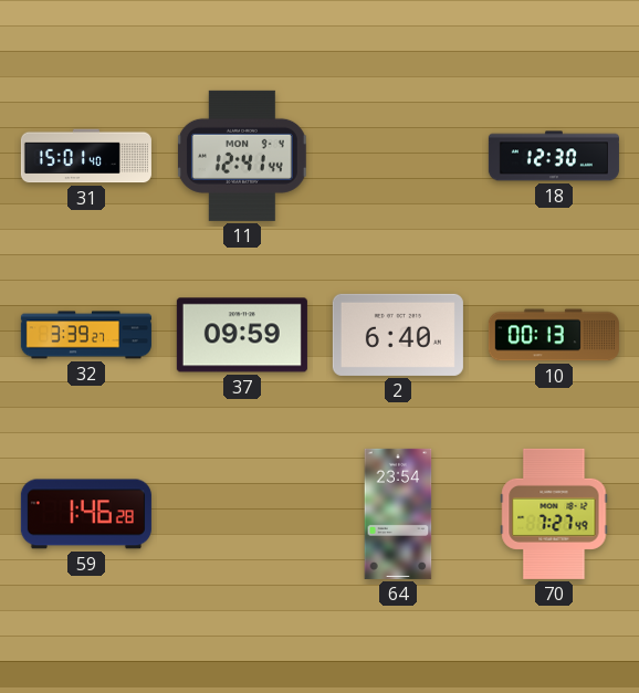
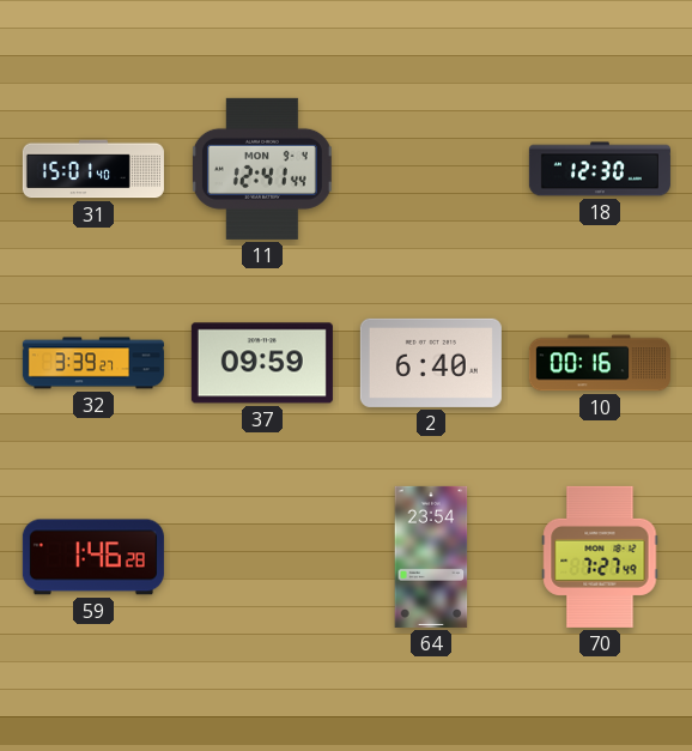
10: 00:13 -> 00:16
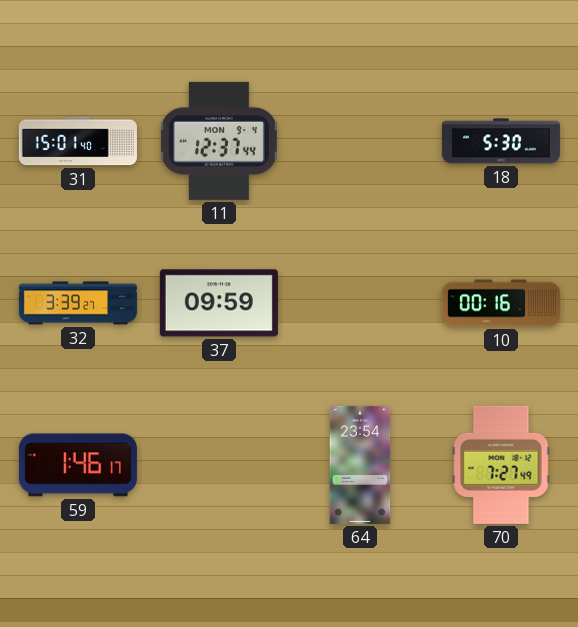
11: 12:41 -> 12:37
18: 12:30 -> 5:30
2: 6:40 -> none
59: 1:46:28 -> 1:46:17
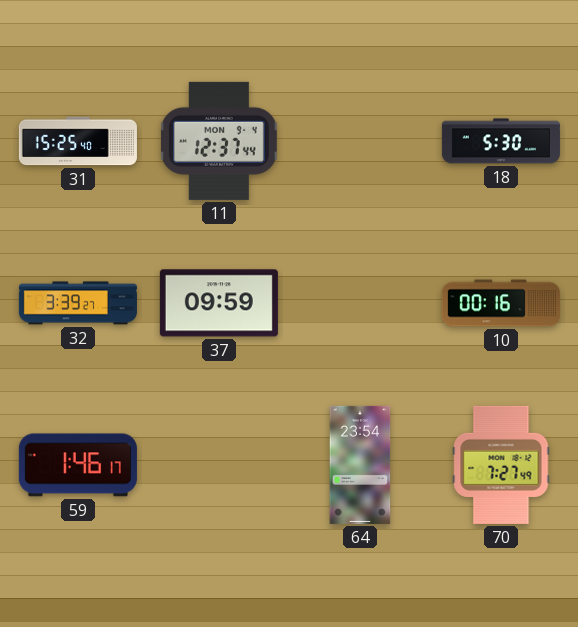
31: 15:01 -> 15:25
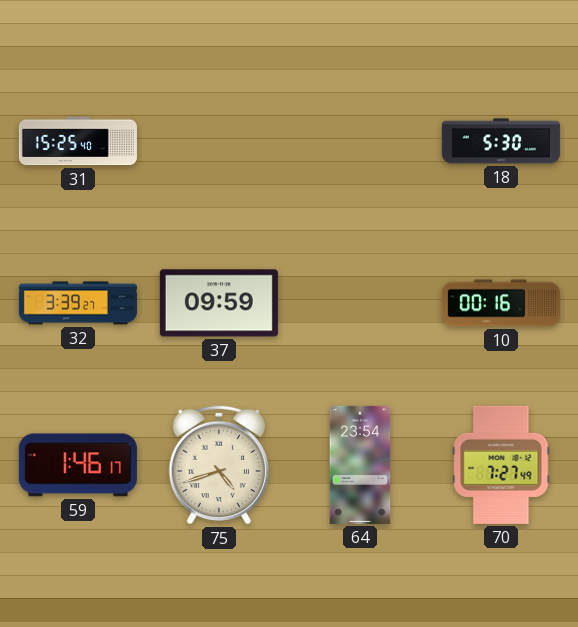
11: 12:37 -> none
75: none -> 4:42
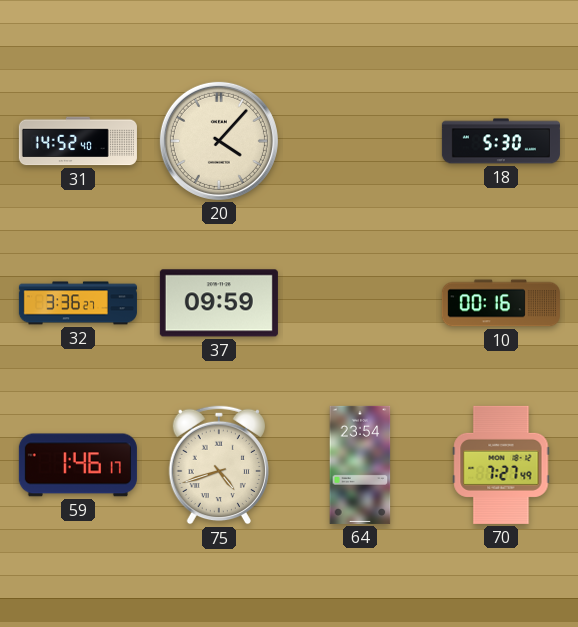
31: 15:25 -> 14:52
20: none -> 4:07
32: 3:39 -> 3:36
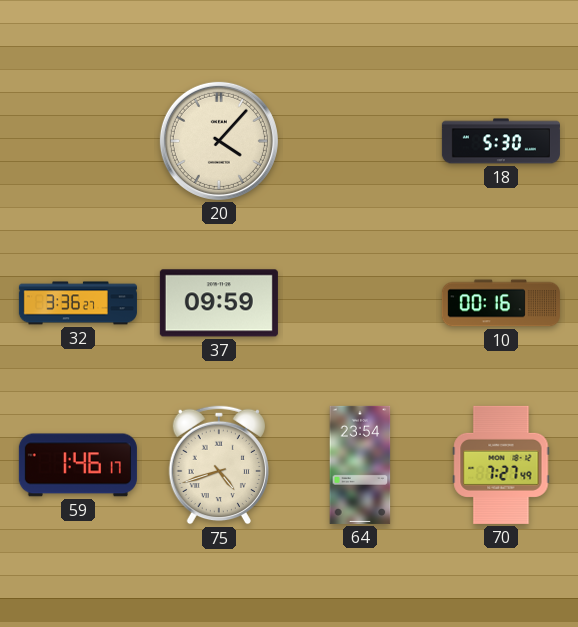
31: 14:52 -> none
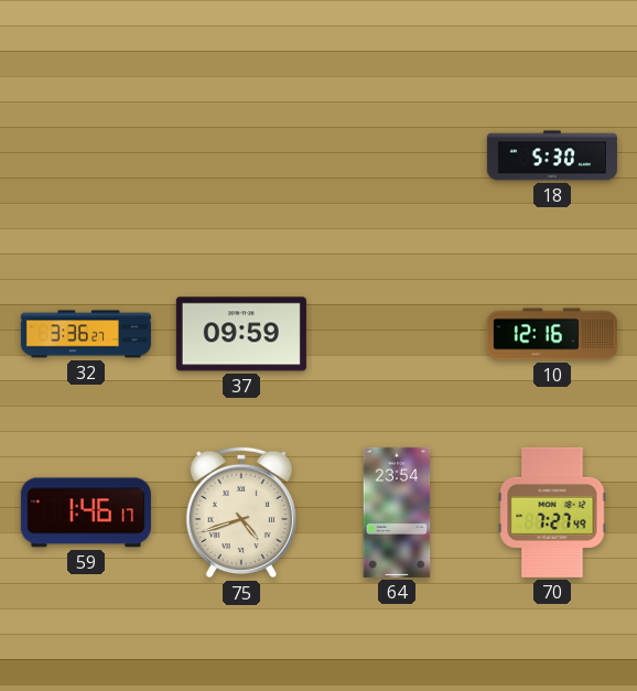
20: 4:07 -> none
10: 00:16 -> 12:16
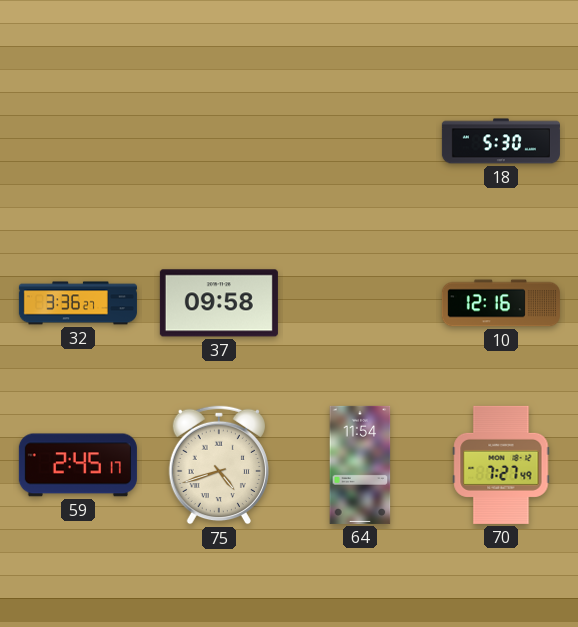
37: 09:59 -> 09:58
59: 1:46 -> 2:45
64: 23:54 -> 11:54
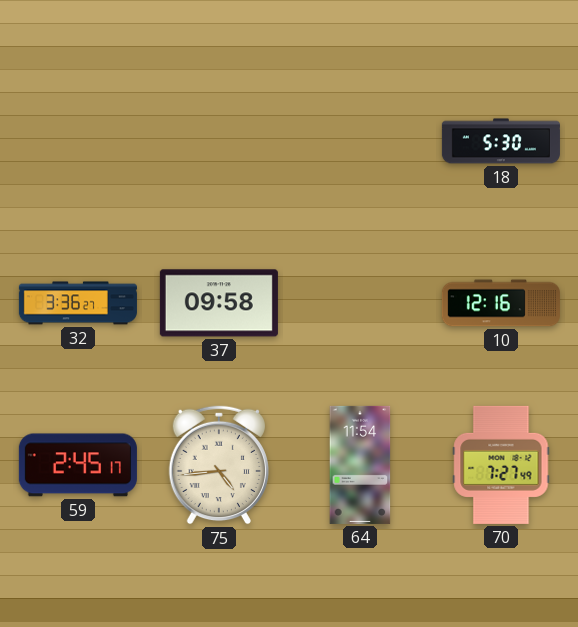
75: 4:42 -> 4:44
